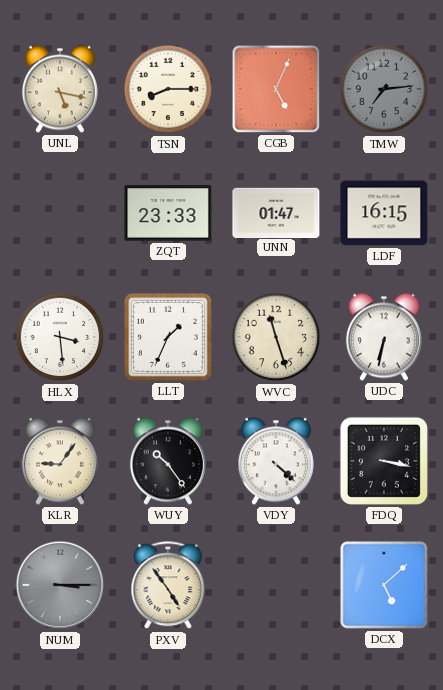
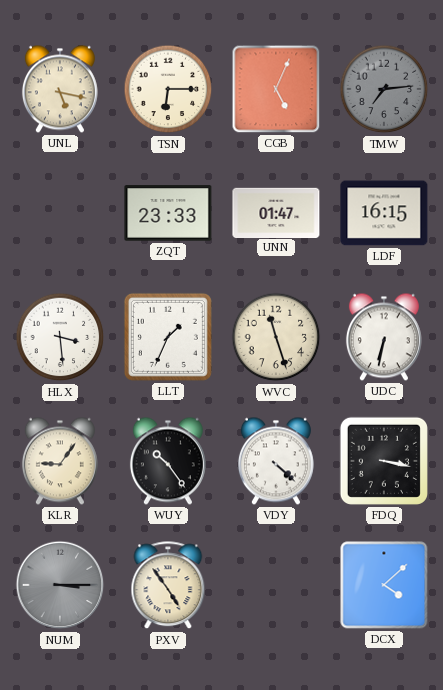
TSN: 8:15 -> 6:15
DCX: 5:08 -> 4:08
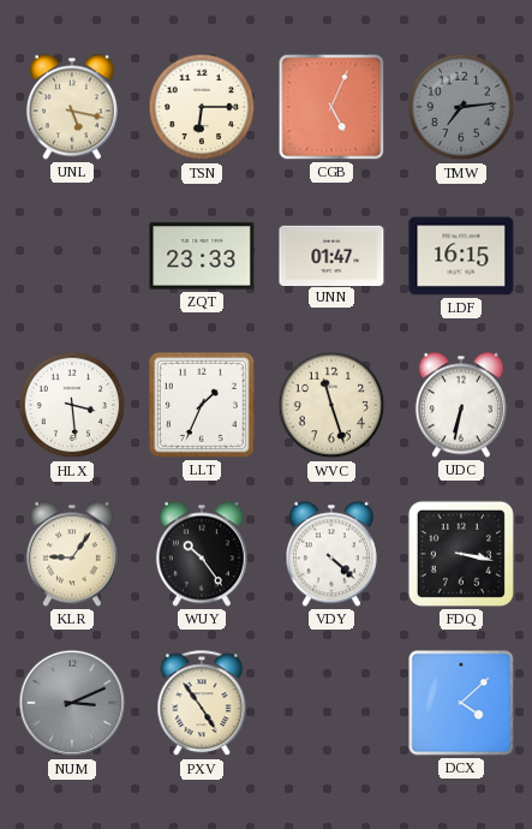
NUM: 3:15 -> 3:11
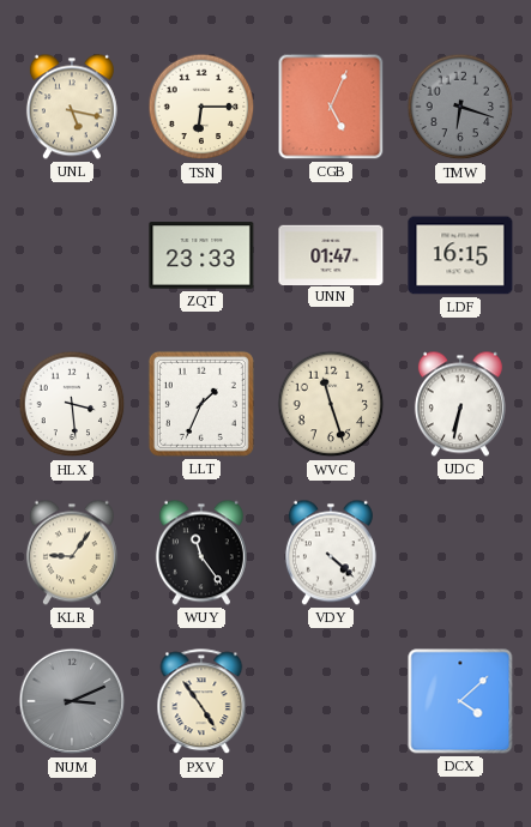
TMW: 7:14 -> 6:18
WUY: 10:24 -> 11:24
FDQ: 3:17 -> none
